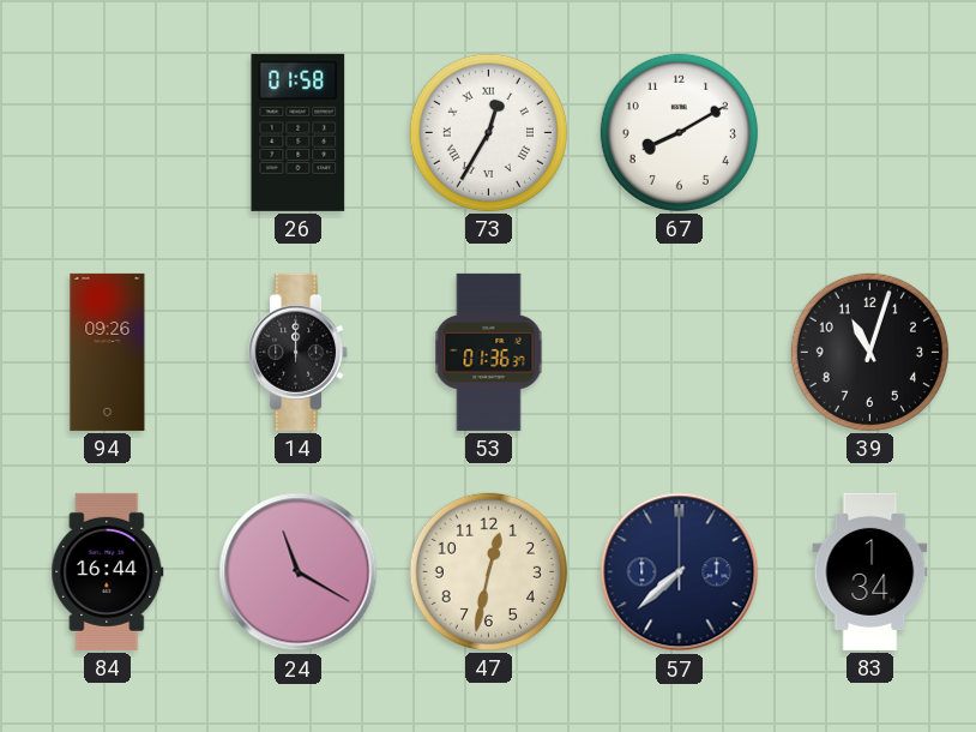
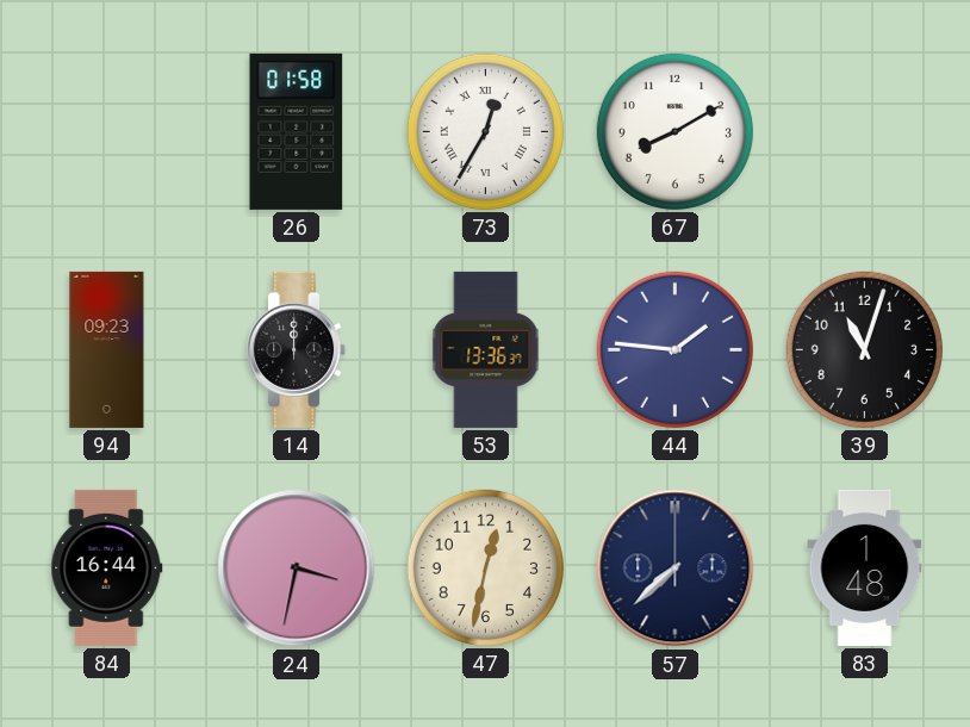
94: 09:26 -> 09:23
53: 01:36 -> 13:36
44: none -> 1:46
24: 11:20 -> 3:32
83: 1:34 -> 1:48
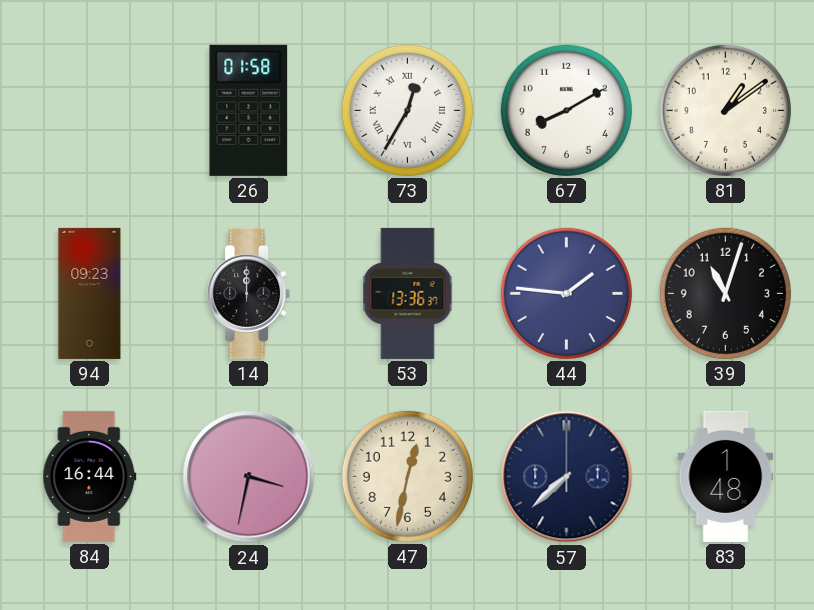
81: none -> 1:09
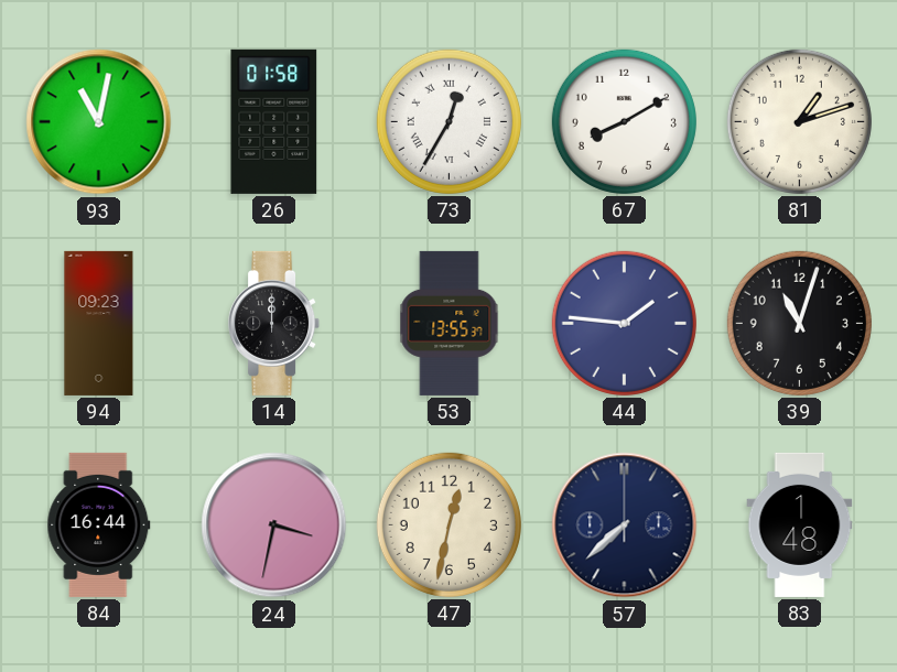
93: none -> 11:02
81: 1:09 -> 1:12
53: 13:36 -> 13:55
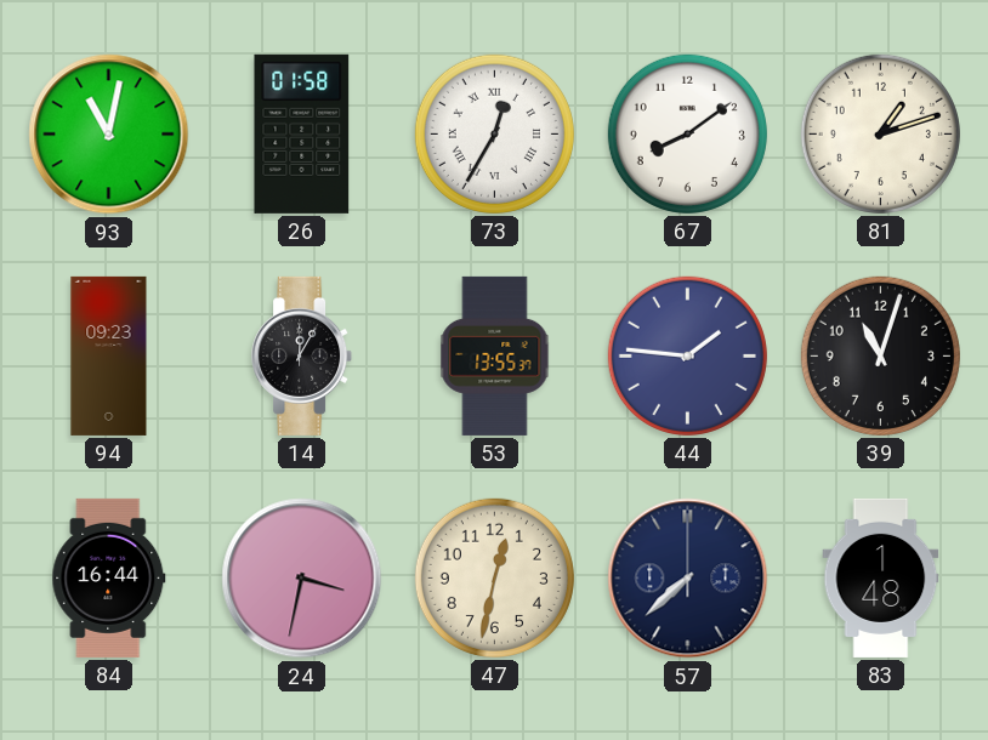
67: 8:10 -> 8:09
14: 12:00 -> 12:05
